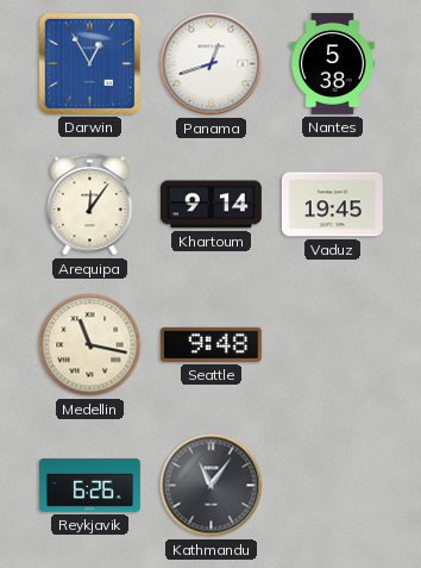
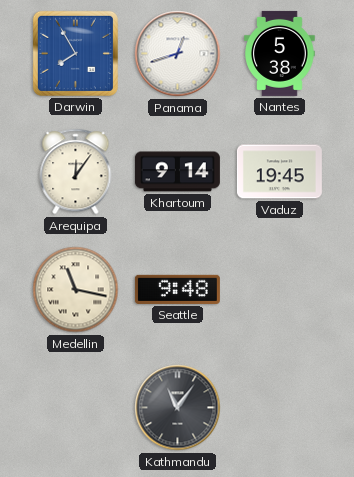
Darwin: 12:55 -> 7:55
Reykjavik: 6:26 -> none
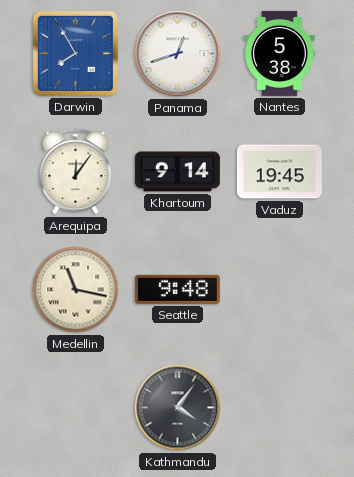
Kathmandu: 11:06 -> 4:06
